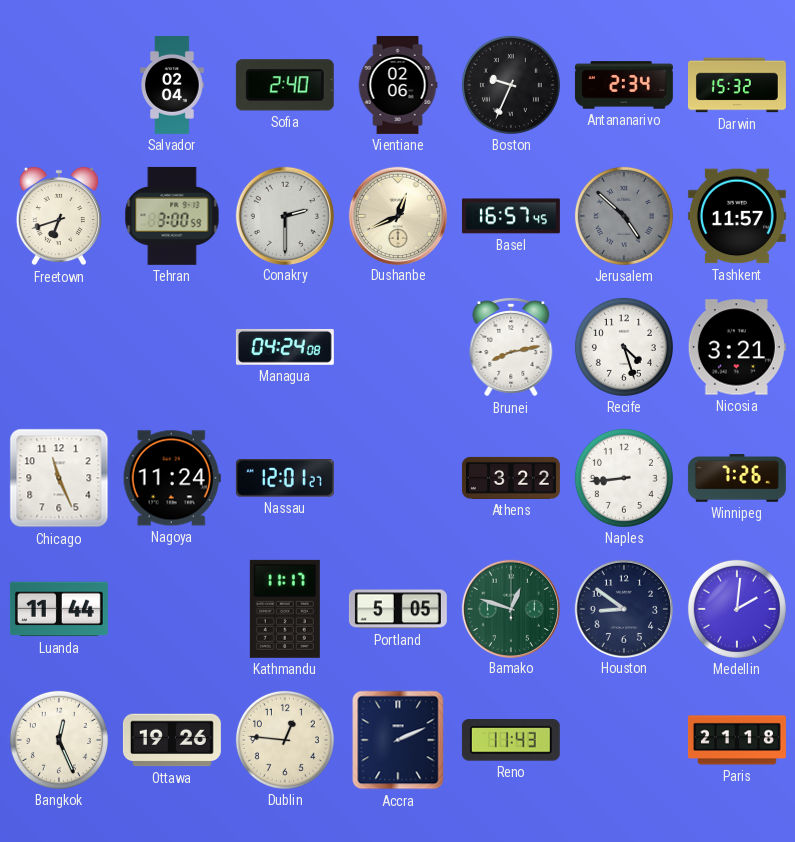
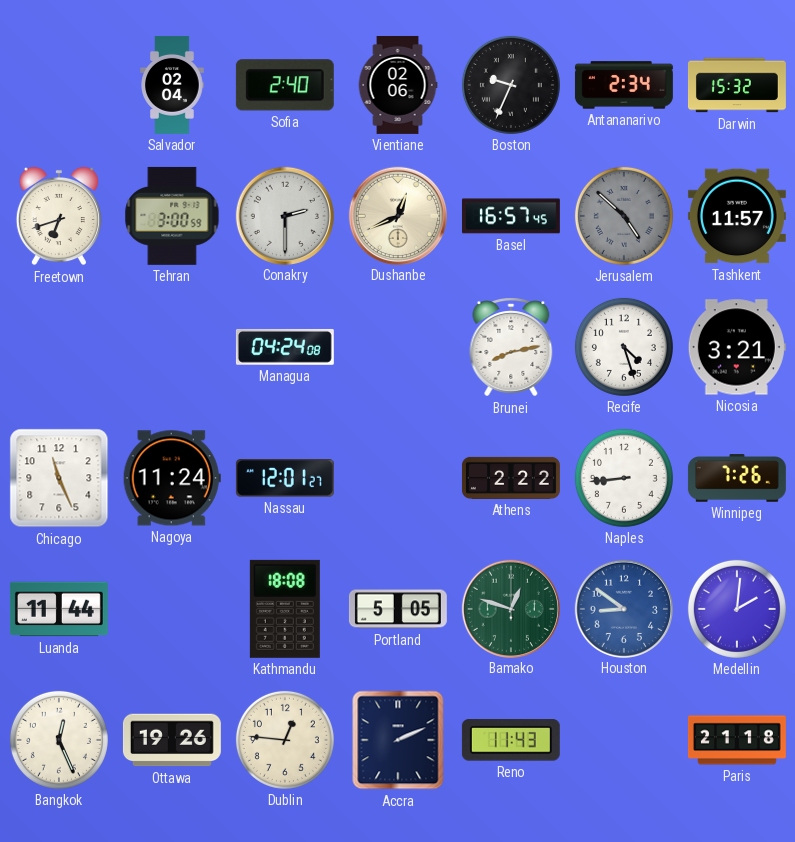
Athens: 3:22 -> 2:22
Kathmandu: 11:17 -> 18:08
Houston dial: navy -> blue
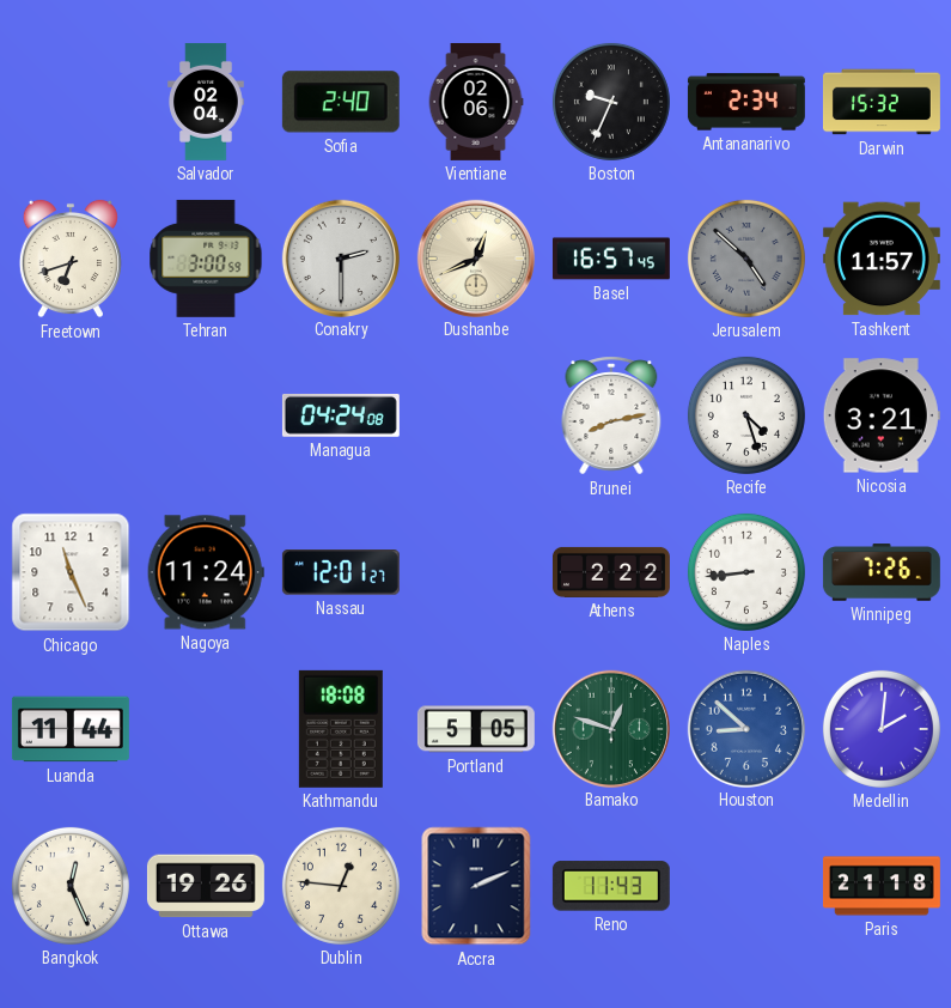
Houston: 8:51 -> 8:52
